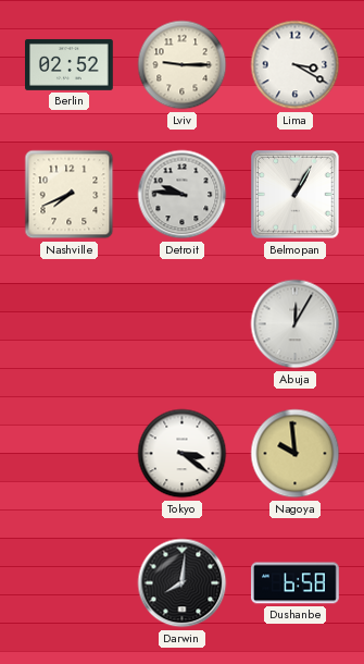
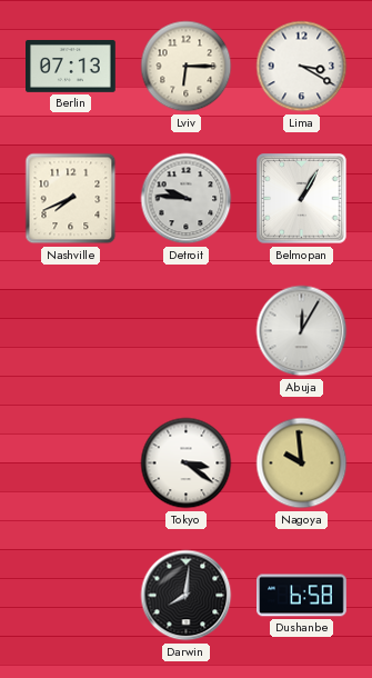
Berlin: 02:52 -> 07:13
Lviv: 9:15 -> 6:15
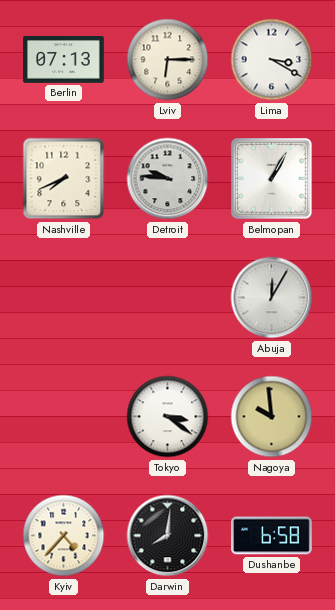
Kyiv: none -> 4:37
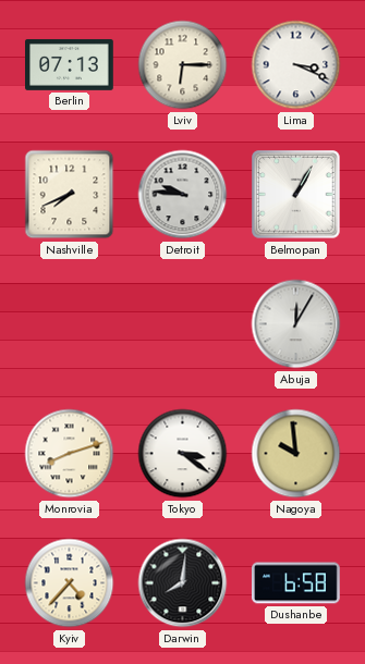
Lima: 3:20 -> 3:19
Monrovia: none -> 8:12
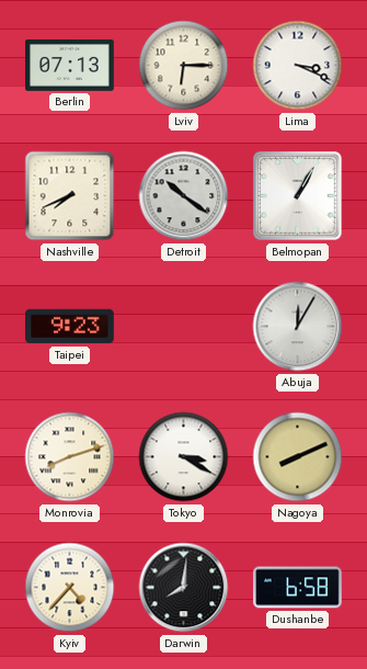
Detroit: 9:46 -> 10:21
Taipei: none -> 9:23
Tokyo: 3:21 -> 3:20
Nagoya: 9:59 -> 8:11
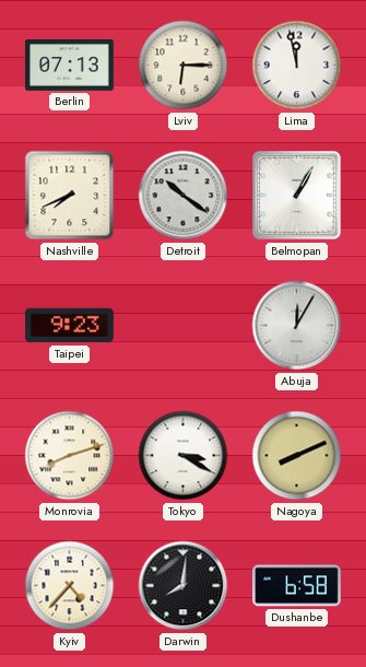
Lima: 3:19 -> 11:58
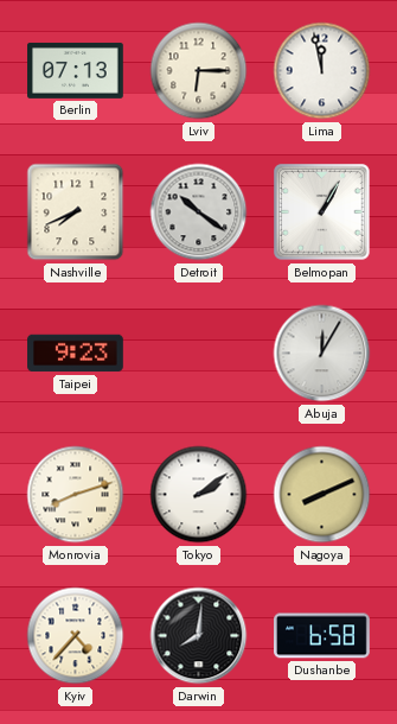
Tokyo: 3:20 -> 2:09
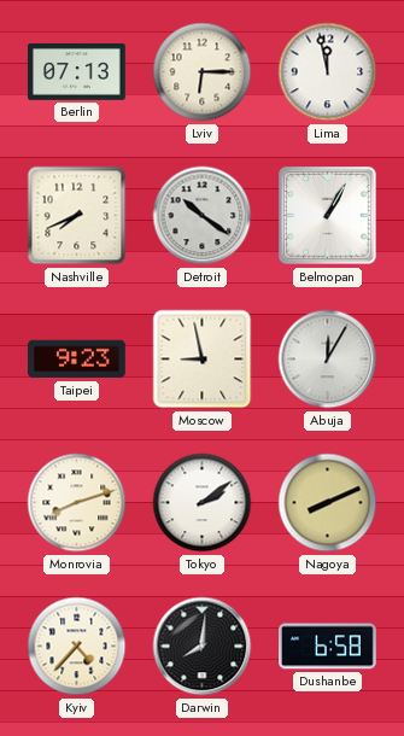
Moscow: none -> 8:58
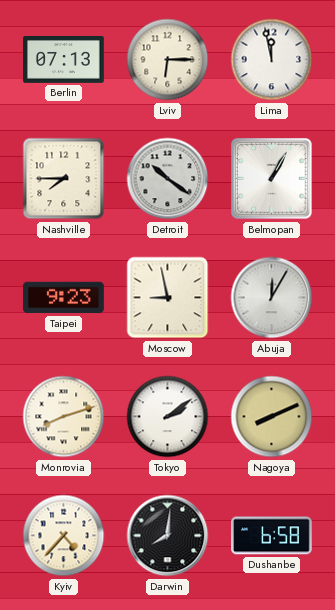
Nashville: 7:41 -> 7:45
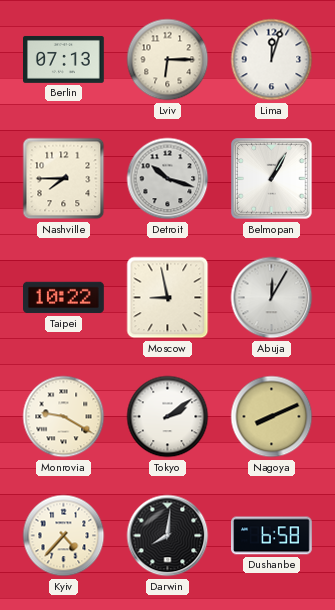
Lima: 11:58 -> 12:03
Detroit: 10:21 -> 10:18
Taipei: 9:23 -> 10:22
Monrovia: 8:12 -> 9:20
